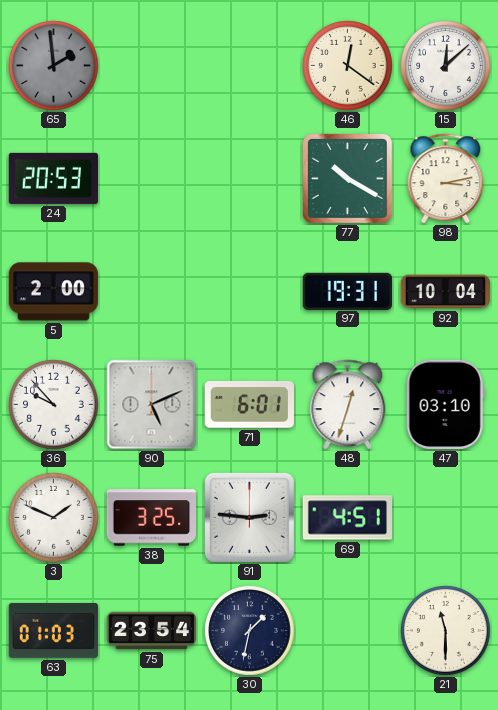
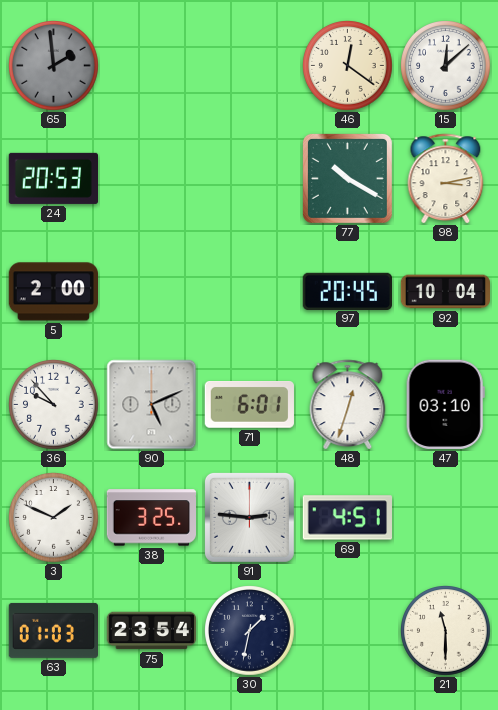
97: 19:31 -> 20:45
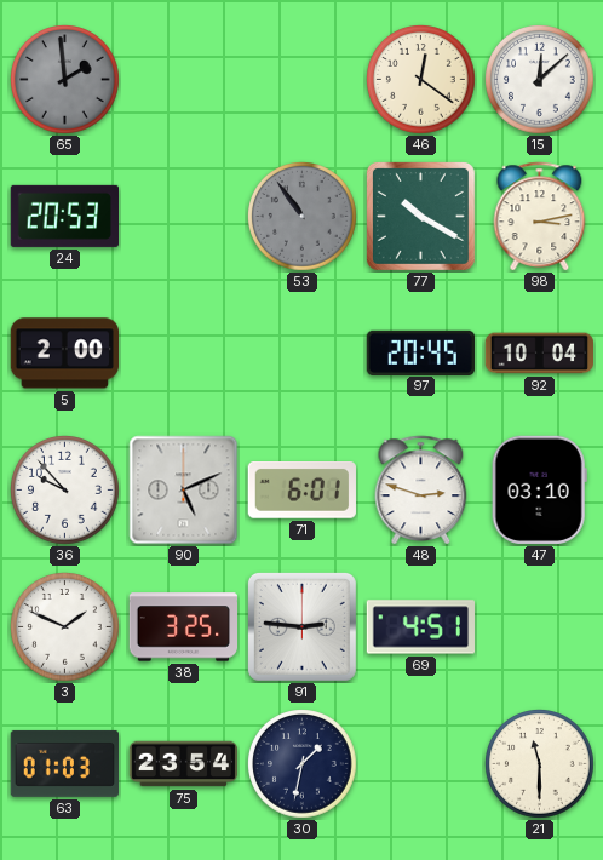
53: none -> 10:54
48: 12:33 -> 2:48
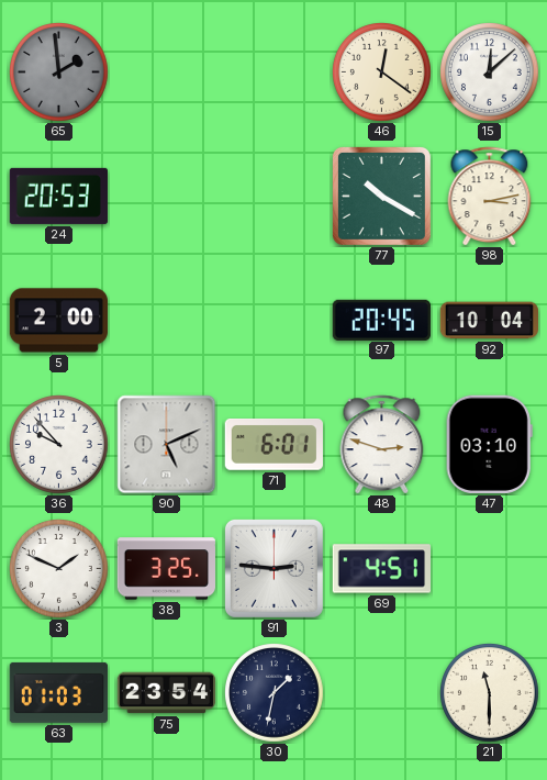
53: 10:54 -> none
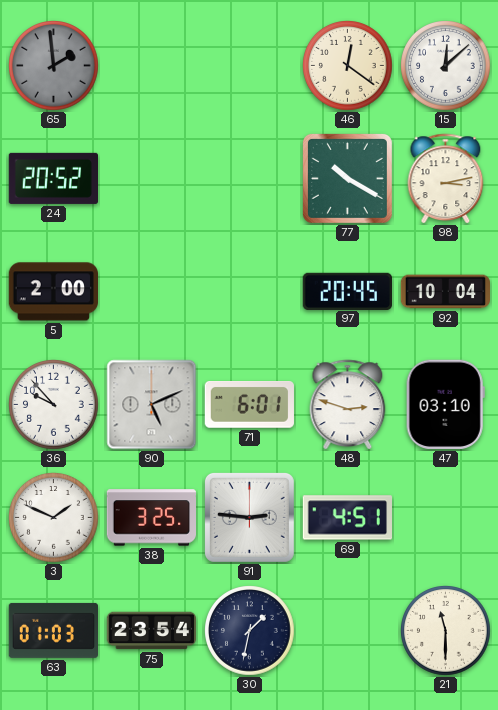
24: 20:53 -> 20:52
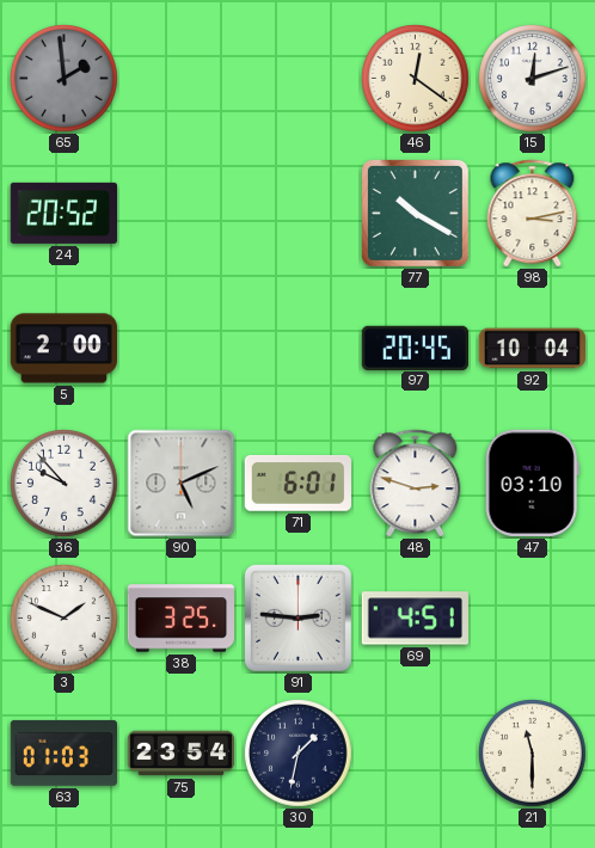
15: 12:08 -> 12:12
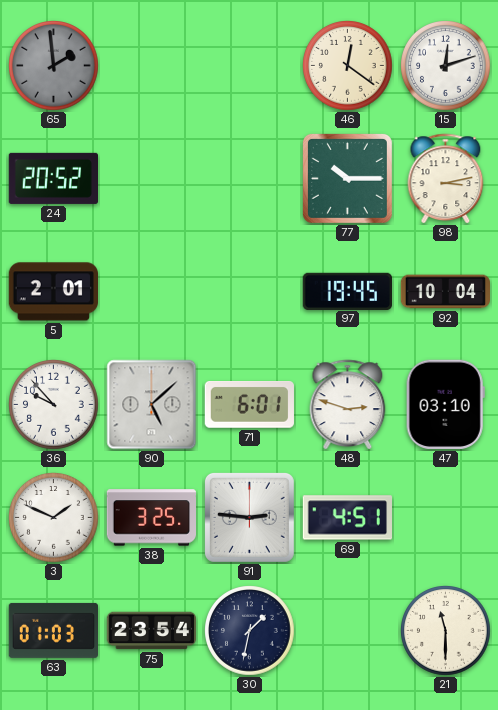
77: 10:20 -> 10:15
5: 2:00 -> 2:01
97: 20:45 -> 19:45
90: 5:11 -> 5:08
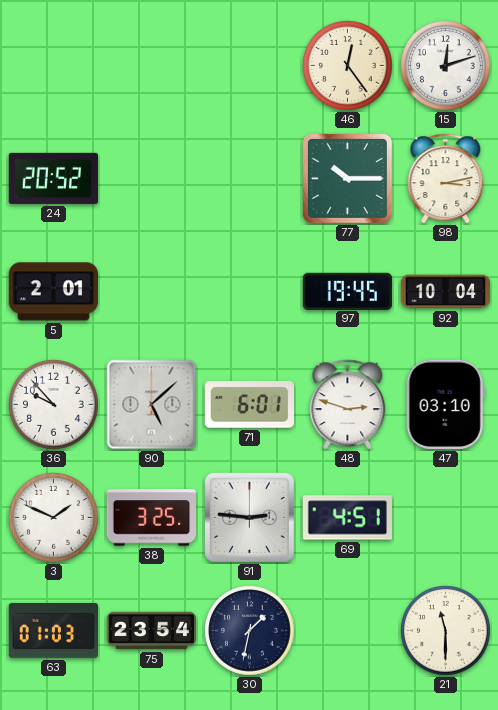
65: 1:59 -> none
46: 12:21 -> 12:24
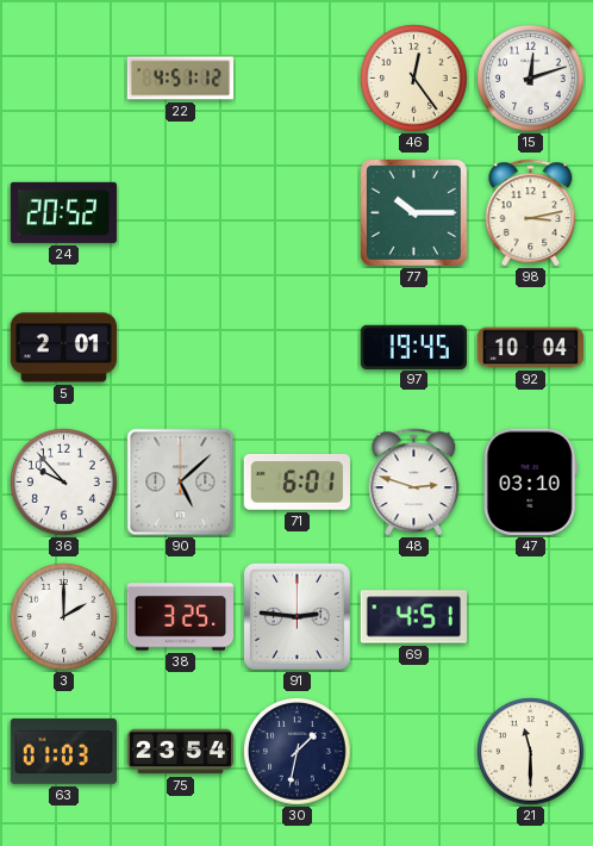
22: none -> 4:51
3: 1:49 -> 2:00
